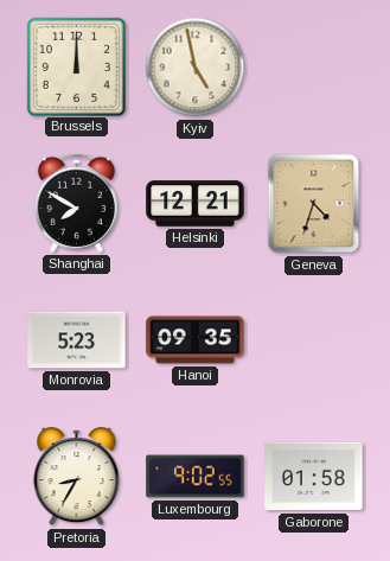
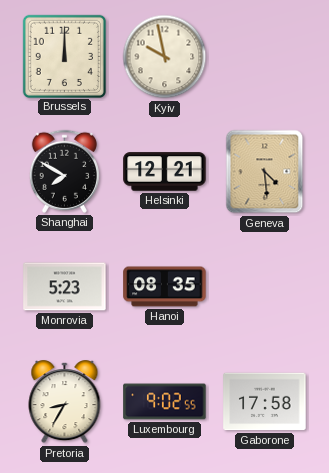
Kyiv: 4:58 -> 9:58
Geneva: 4:33 -> 4:29
Hanoi: 09:35 -> 08:35
Gaborone: 01:58 -> 17:58
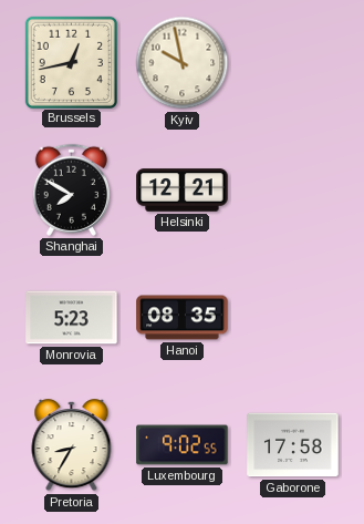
Brussels: 12:00 -> 12:43
Geneva: 4:29 -> none
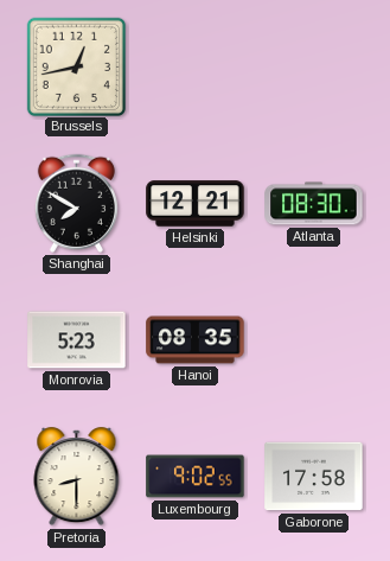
Kyiv: 9:58 -> none
Atlanta: none -> 08:30
Pretoria: 8:35 -> 8:30
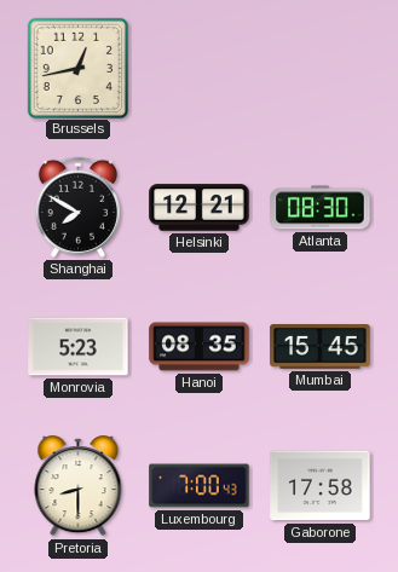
Mumbai: none -> 15:45
Luxembourg: 9:02 -> 7:00
